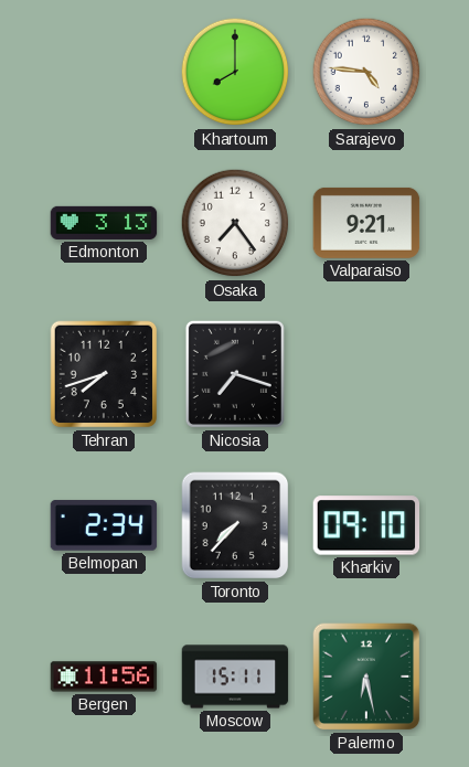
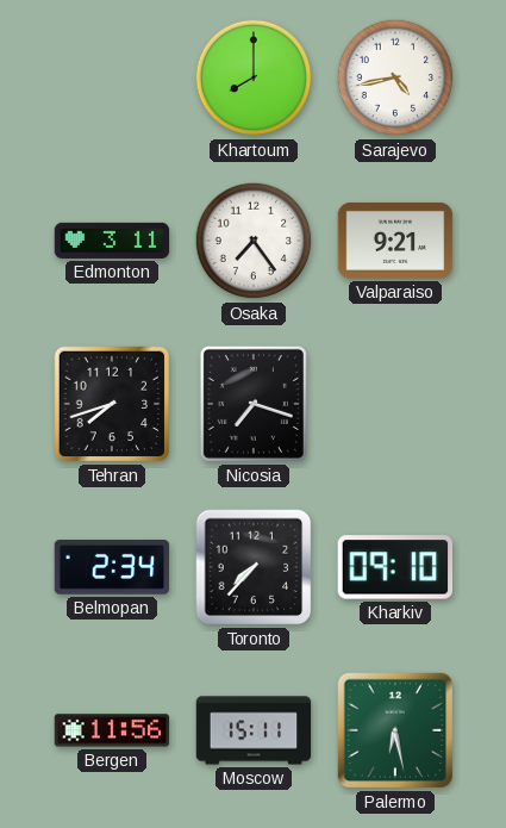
Sarajevo: 4:46 -> 4:43
Edmonton: 3:13 -> 3:11
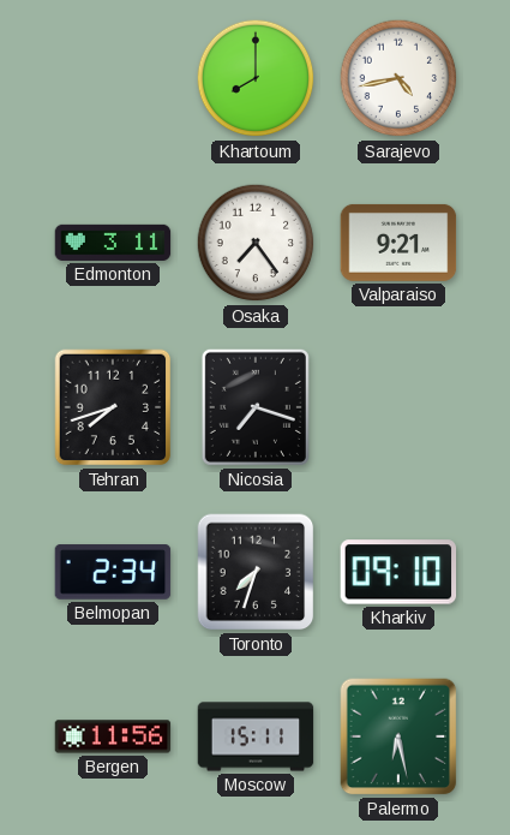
Toronto: 7:37 -> 7:33
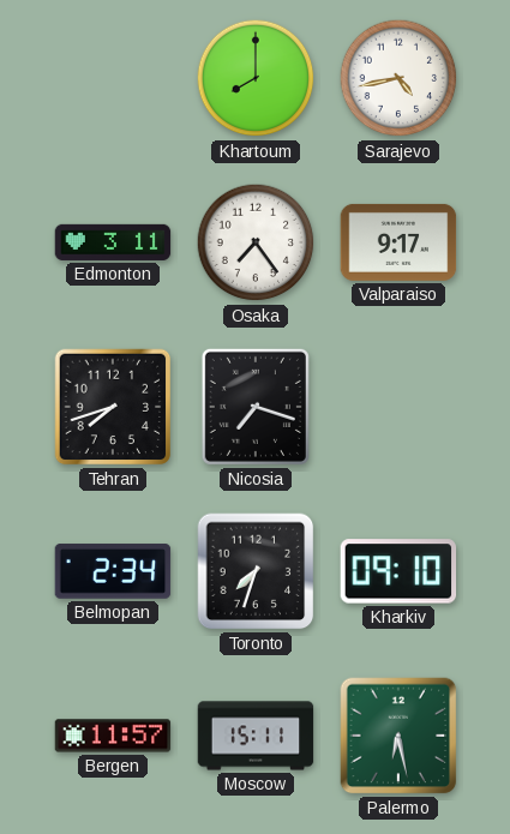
Valparaiso: 9:21 -> 9:17
Bergen: 11:56 -> 11:57
